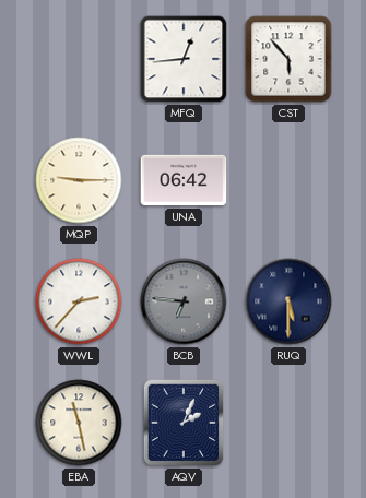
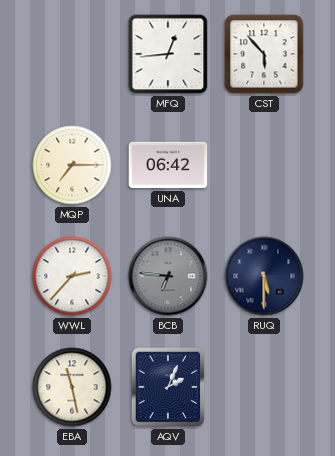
MQP: 9:15 -> 7:15
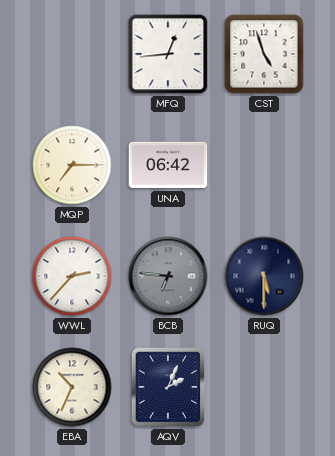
CST: 5:53 -> 4:57
EBA: 11:28 -> 10:34
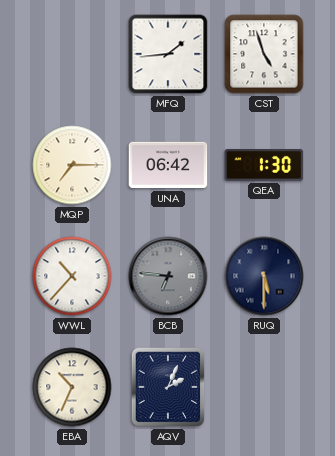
MFQ: 12:44 -> 1:44
QEA: none -> 1:30
WWL: 2:37 -> 10:37
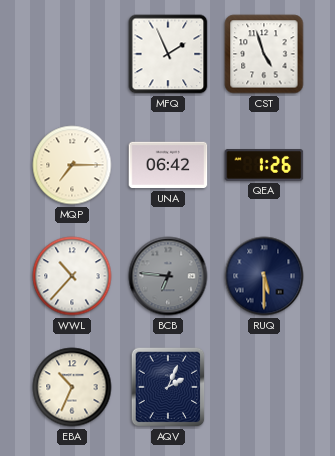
MFQ: 1:44 -> 1:56
QEA: 1:30 -> 1:26
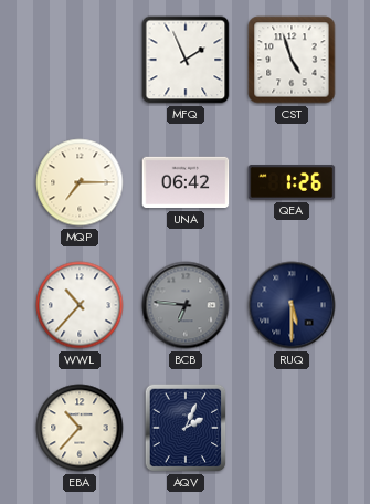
EBA: 10:34 -> 10:37
